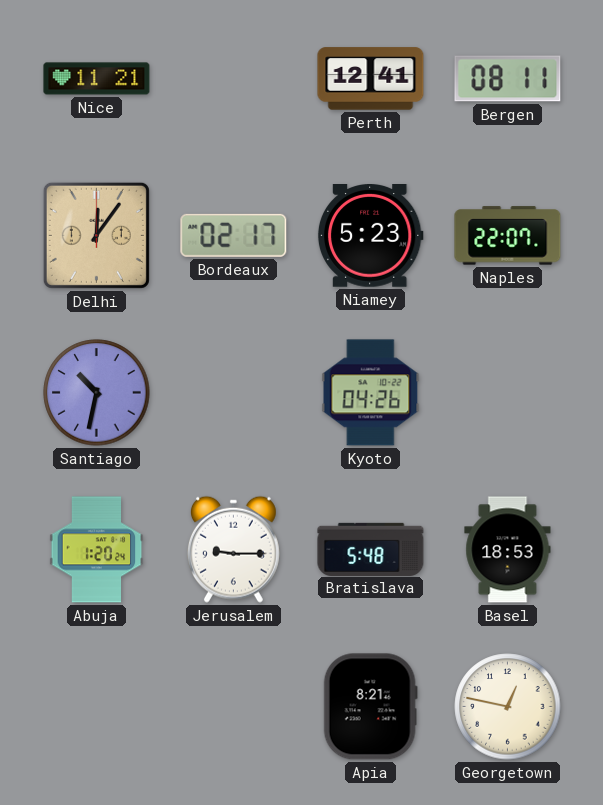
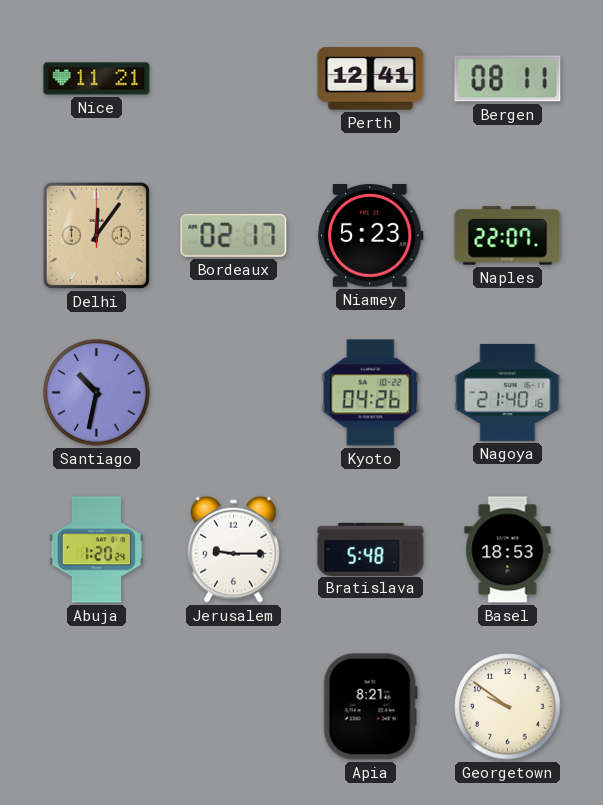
Nagoya: none -> 21:40
Georgetown: 12:47 -> 9:51
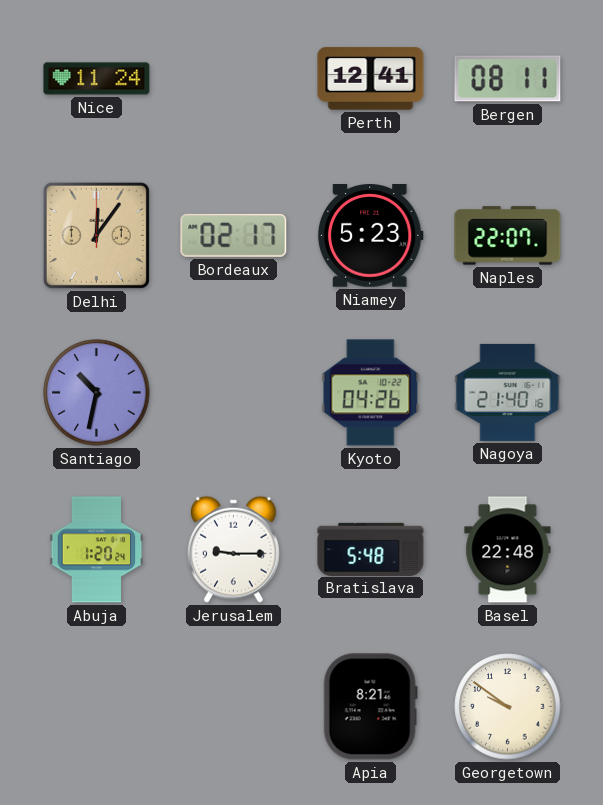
Nice: 11:21 -> 11:24
Basel: 18:53 -> 22:48
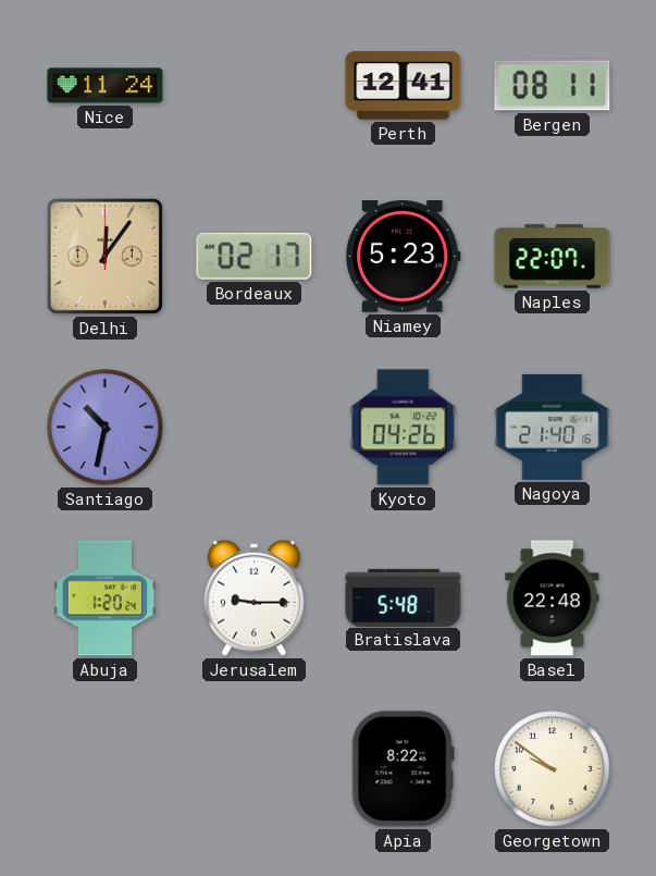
Apia: 8:21 -> 8:22
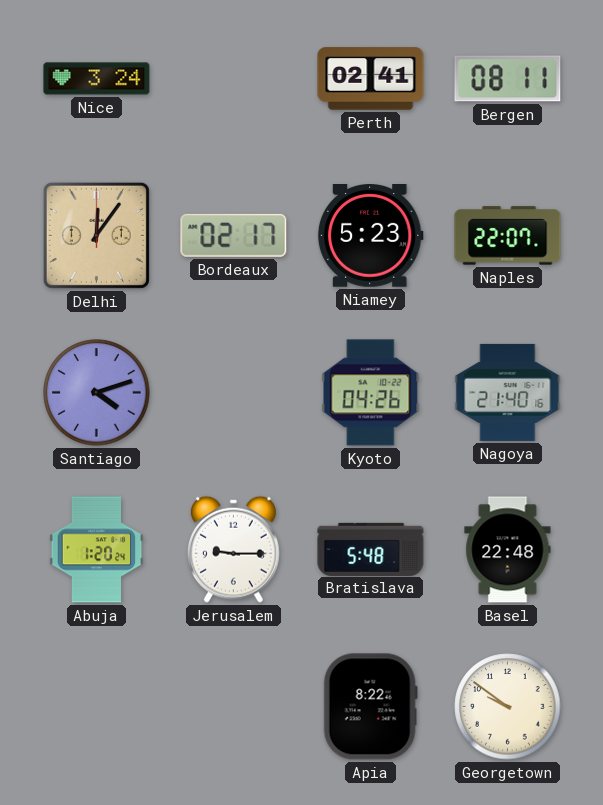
Nice: 11:24 -> 3:24
Perth: 12:41 -> 02:41
Santiago: 10:32 -> 4:12
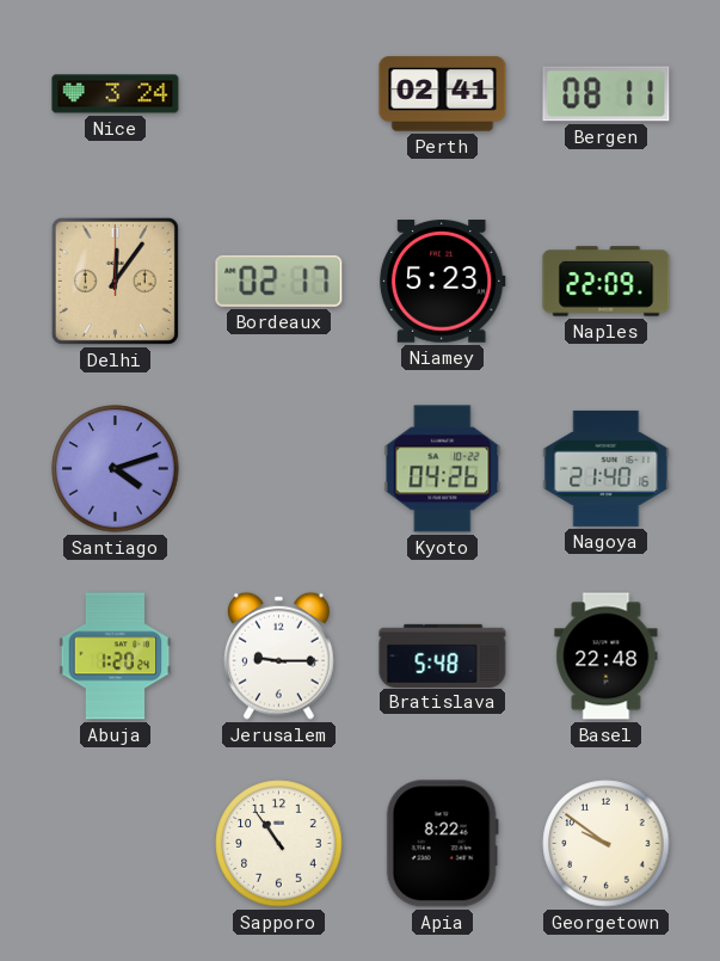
Naples: 22:07 -> 22:09
Sapporo: none -> 10:54
